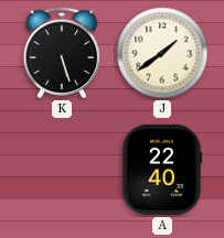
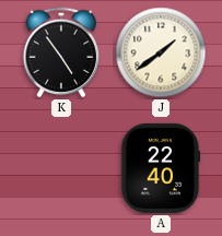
K: 5:27 -> 4:54
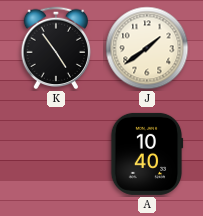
A: 22:40 -> 10:40
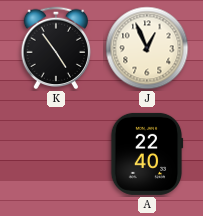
J: 1:39 -> 12:56
A: 10:40 -> 22:40
